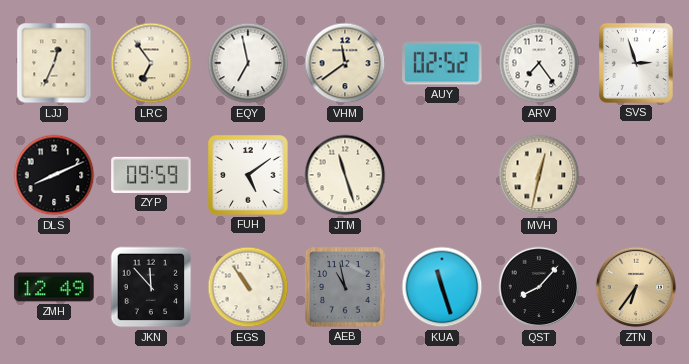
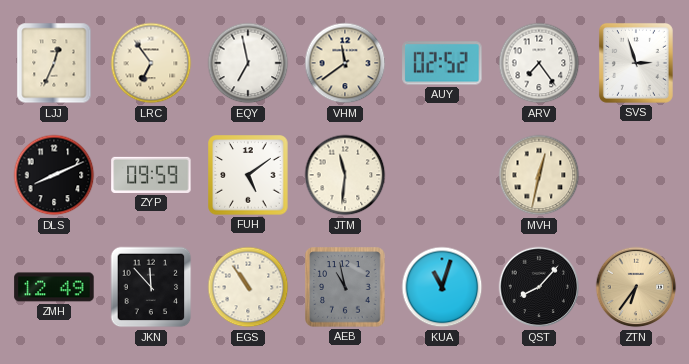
JTM: 11:27 -> 11:31
KUA: 11:27 -> 11:03
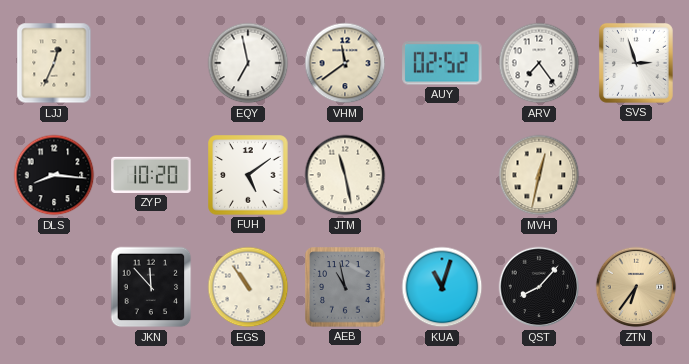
LRC: 6:54 -> none
DLS: 8:11 -> 8:16
ZYP: 09:59 -> 10:20
JTM: 11:31 -> 11:28
ZMH: 12:49 -> none
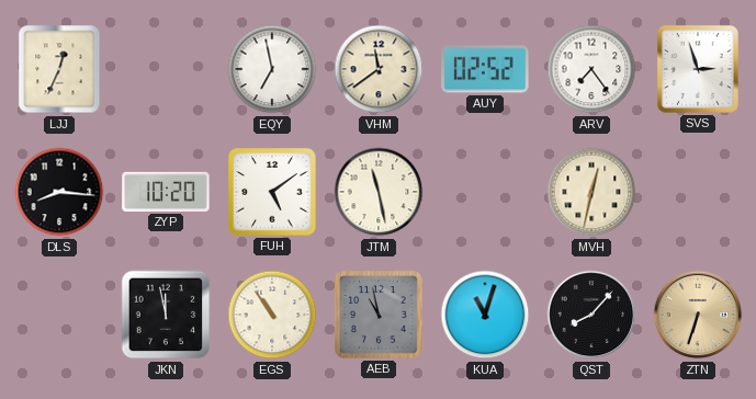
JKN: 11:53 -> 11:58
ZTN: 6:36 -> 6:33
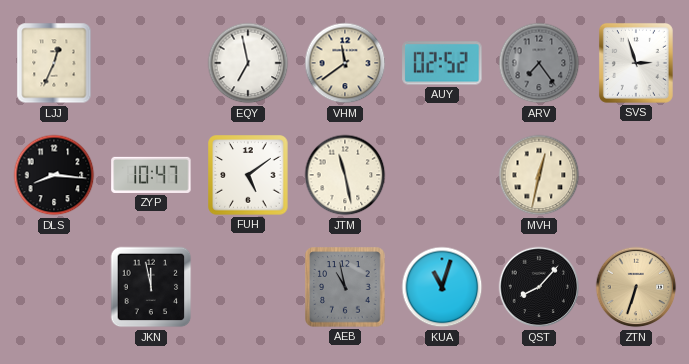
ARV dial: white -> grey
ZYP: 10:20 -> 10:47
EGS: 10:54 -> none
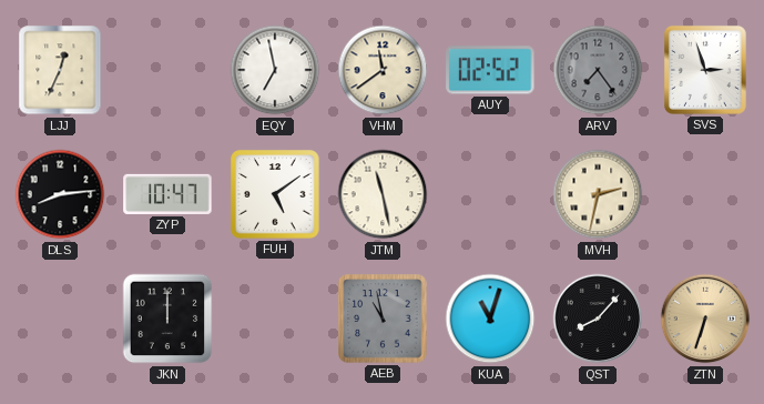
DLS: 8:16 -> 8:14
MVH: 12:32 -> 2:32
JKN: 11:58 -> 12:00
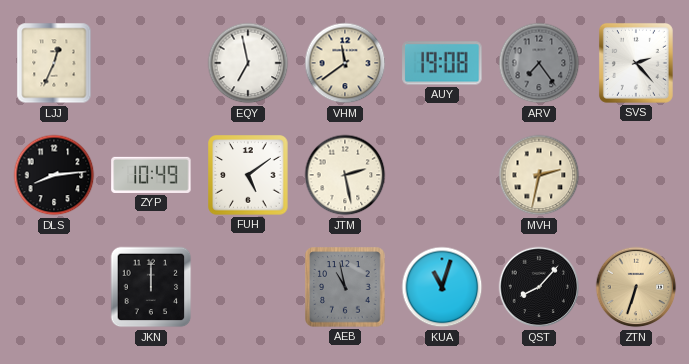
AUY: 02:52 -> 19:08
SVS: 2:57 -> 2:23
ZYP: 10:47 -> 10:49
JTM: 11:28 -> 2:28
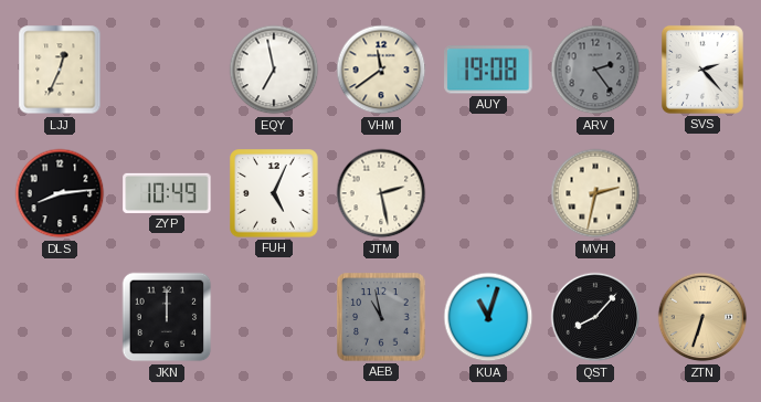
ARV: 7:24 -> 2:24
FUH: 5:09 -> 5:04
